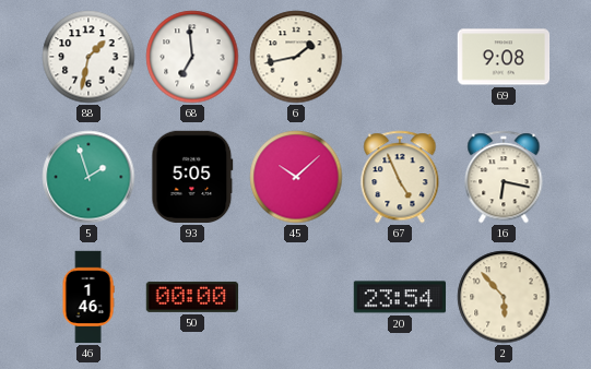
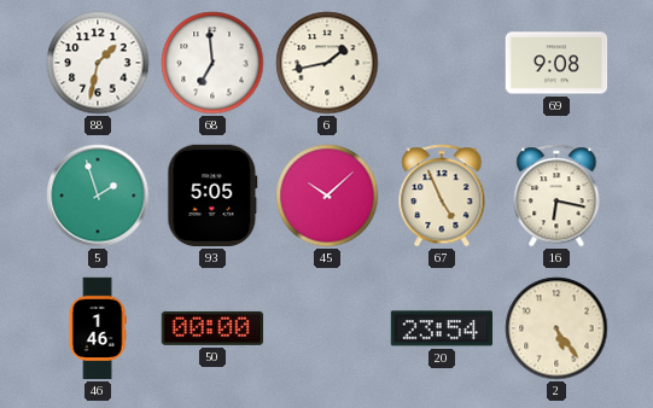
2: 5:53 -> 5:24
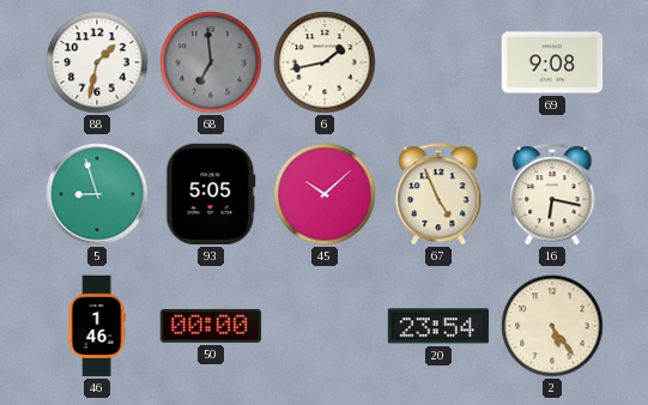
68 dial: white -> grey
5: 1:57 -> 8:57
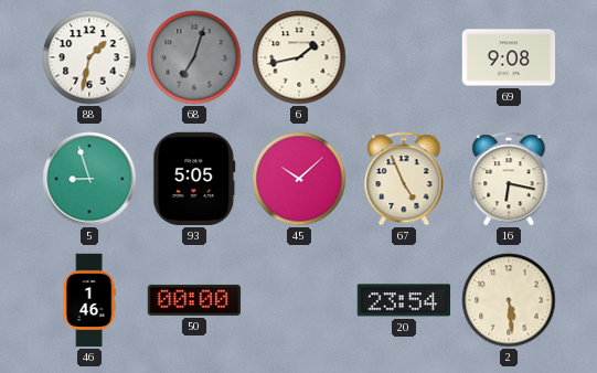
68: 6:59 -> 7:03
2: 5:24 -> 5:29
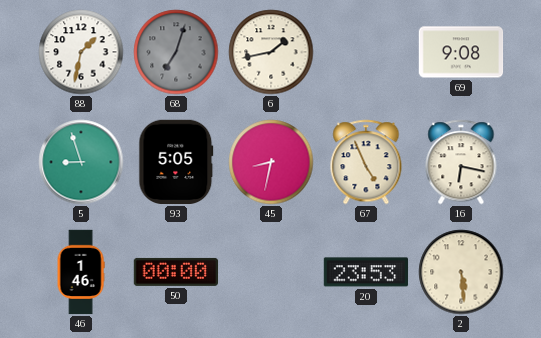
45: 10:08 -> 8:32
20: 23:54 -> 23:53
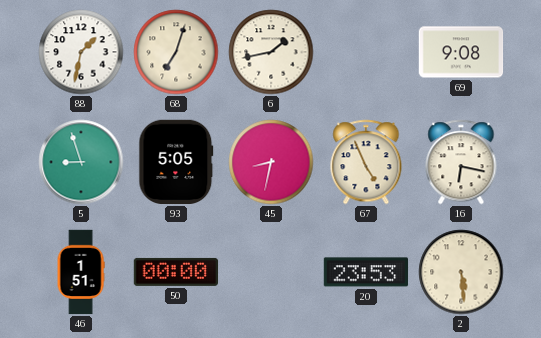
68 dial: grey -> cream
46: 1:46 -> 1:51
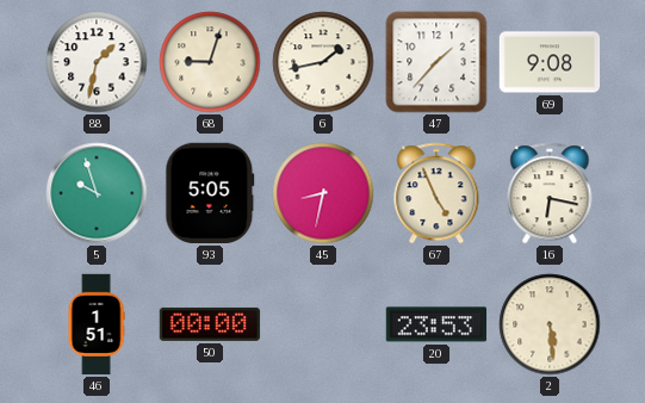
68: 7:03 -> 9:03
47: none -> 1:37
5: 8:57 -> 9:57
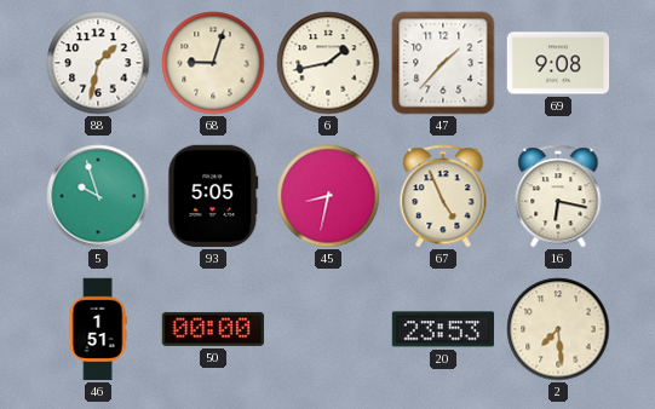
2: 5:29 -> 7:29
